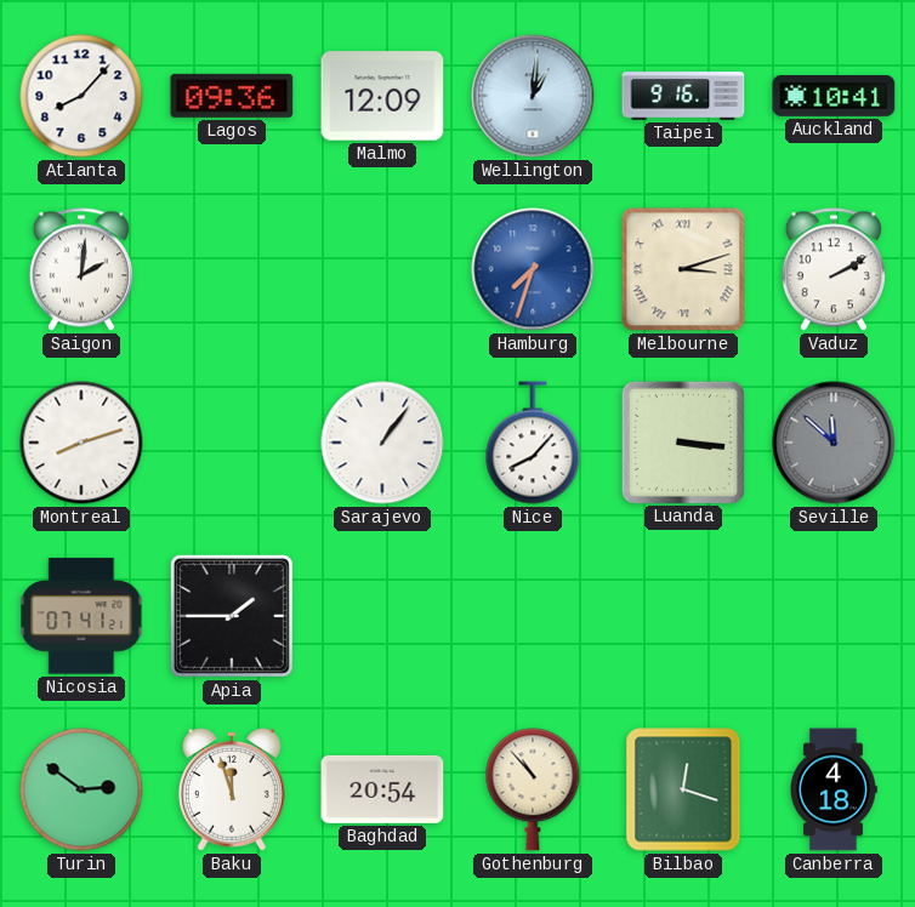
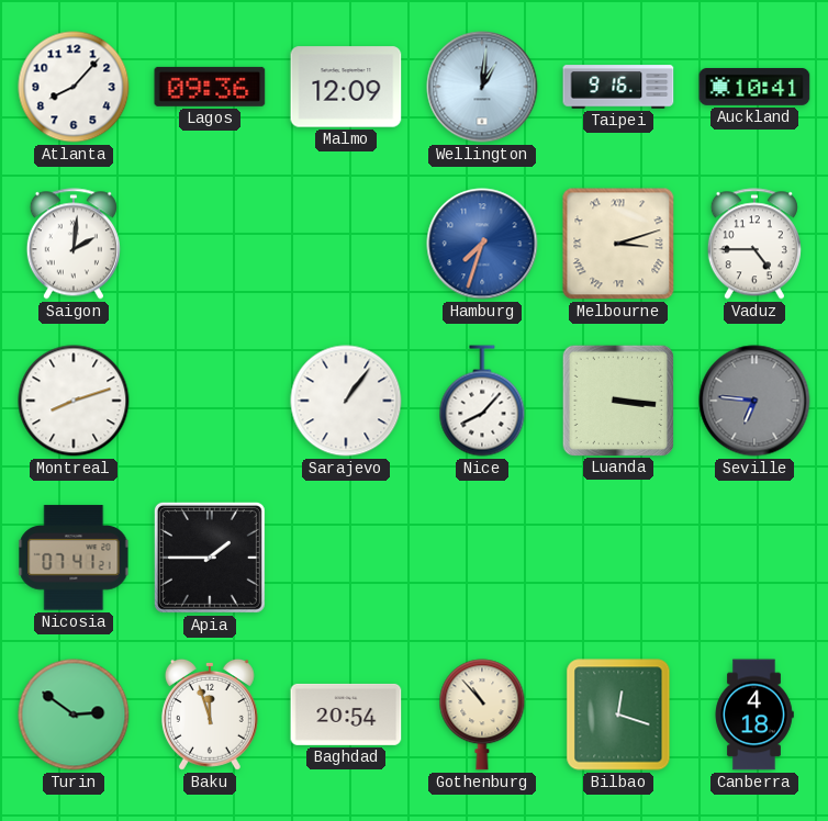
Vaduz: 2:10 -> 4:45
Seville: 11:52 -> 6:46
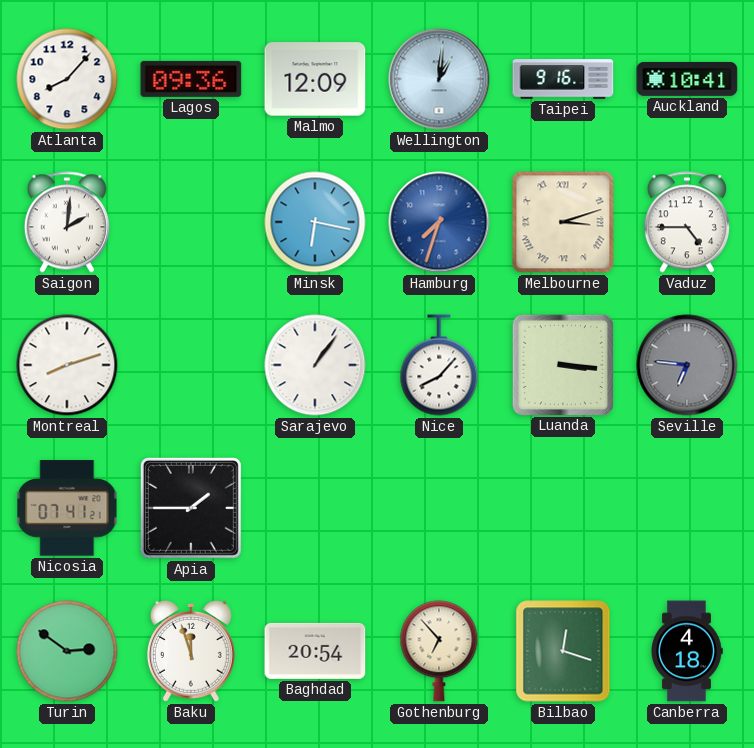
Minsk: none -> 6:17
Gothenburg: 10:53 -> 6:53
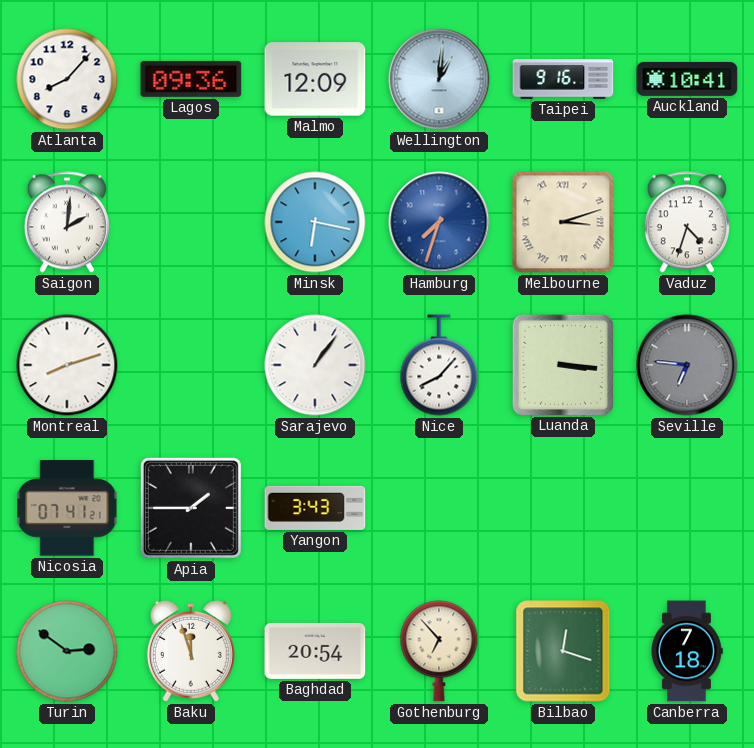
Vaduz: 4:45 -> 4:33
Yangon: none -> 3:43
Canberra: 4:18 -> 7:18
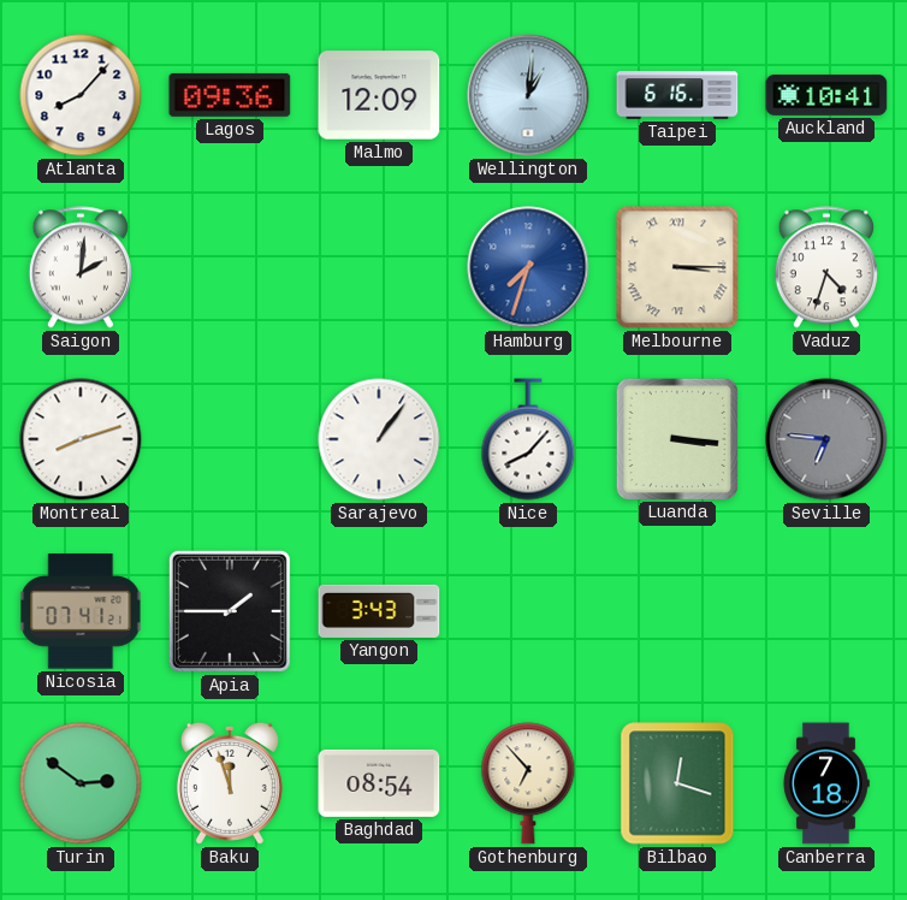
Taipei: 9:16 -> 6:16
Minsk: 6:17 -> none
Melbourne: 3:12 -> 3:15
Baghdad: 20:54 -> 08:54
